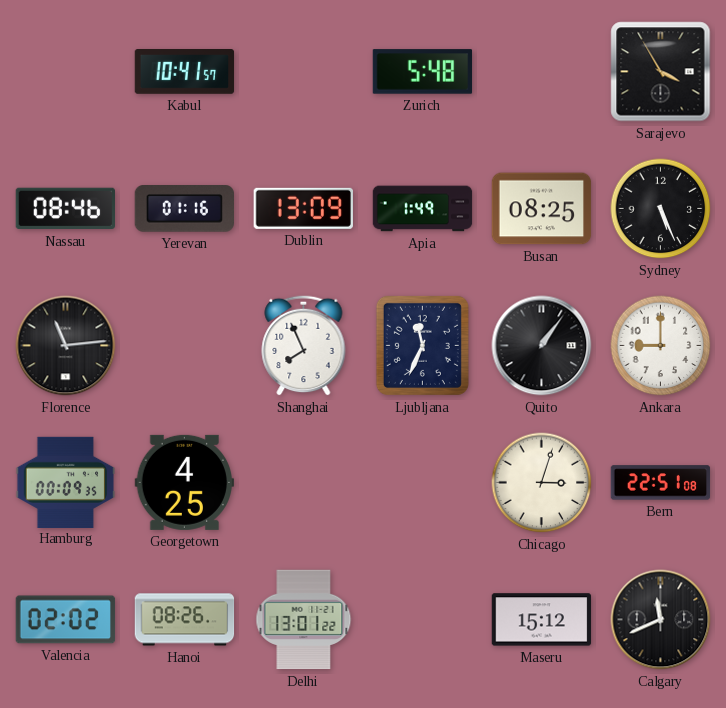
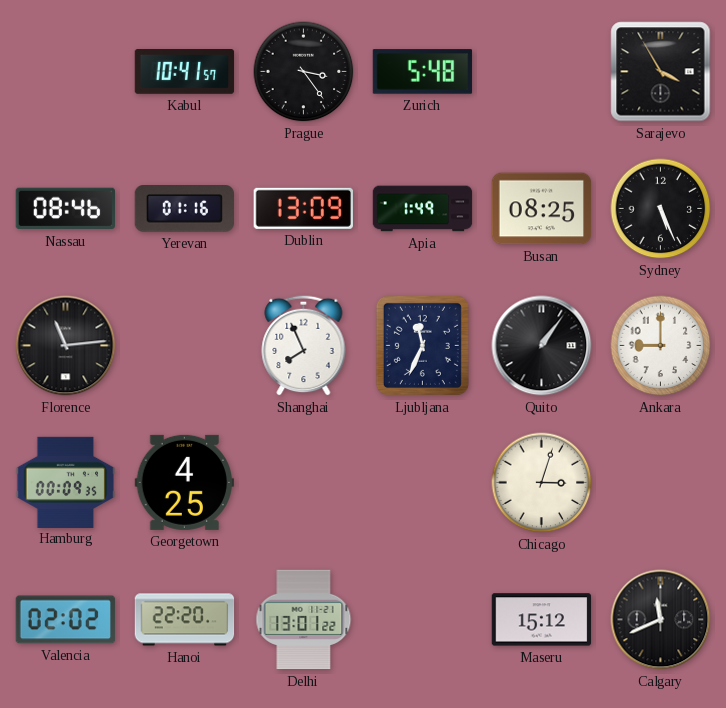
Prague: none -> 3:24
Bern: 22:51 -> none
Hanoi: 08:26 -> 22:20
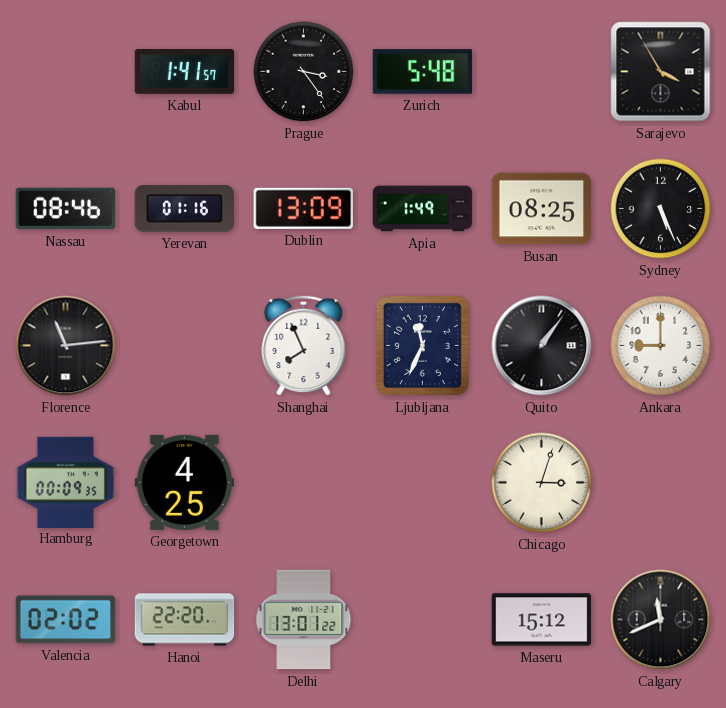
Kabul: 10:41 -> 1:41
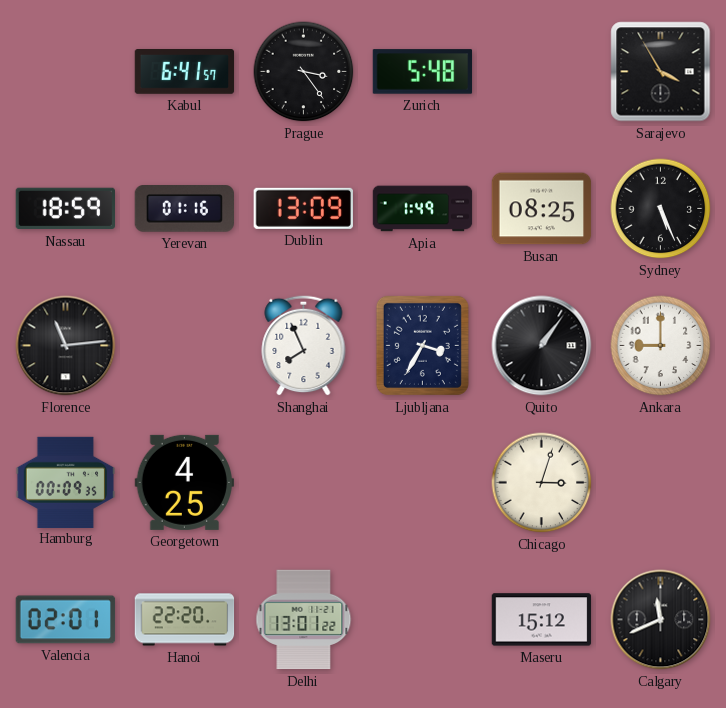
Kabul: 1:41 -> 6:41
Nassau: 08:46 -> 18:59
Ljubljana: 11:34 -> 3:35
Valencia: 02:02 -> 02:01
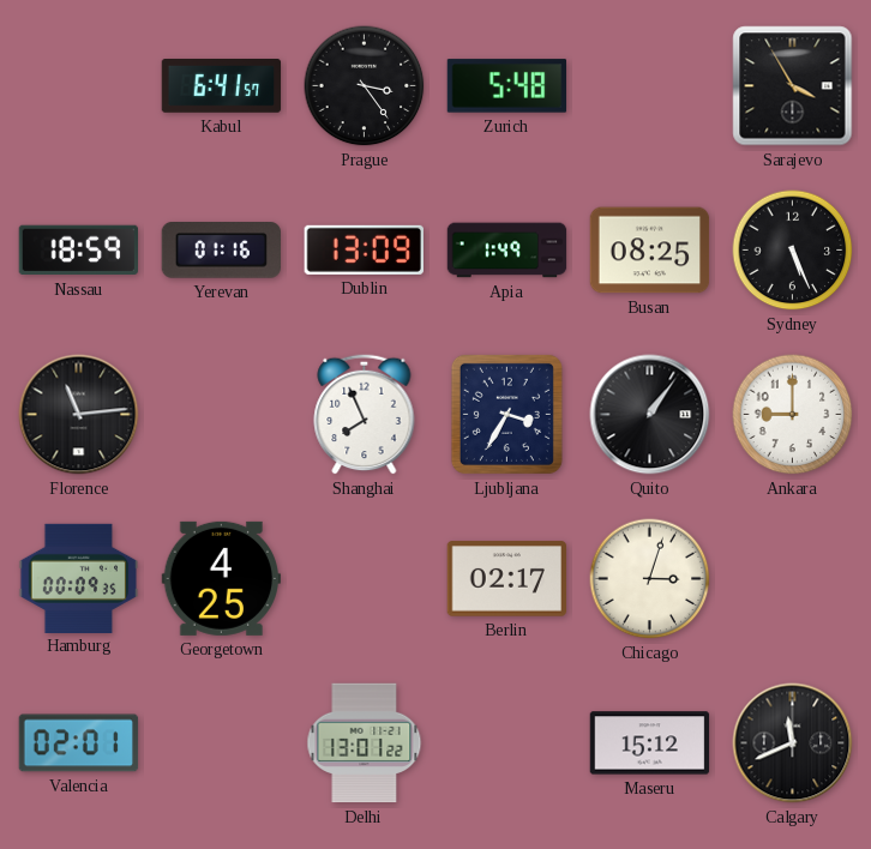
Berlin: none -> 02:17
Hanoi: 22:20 -> none
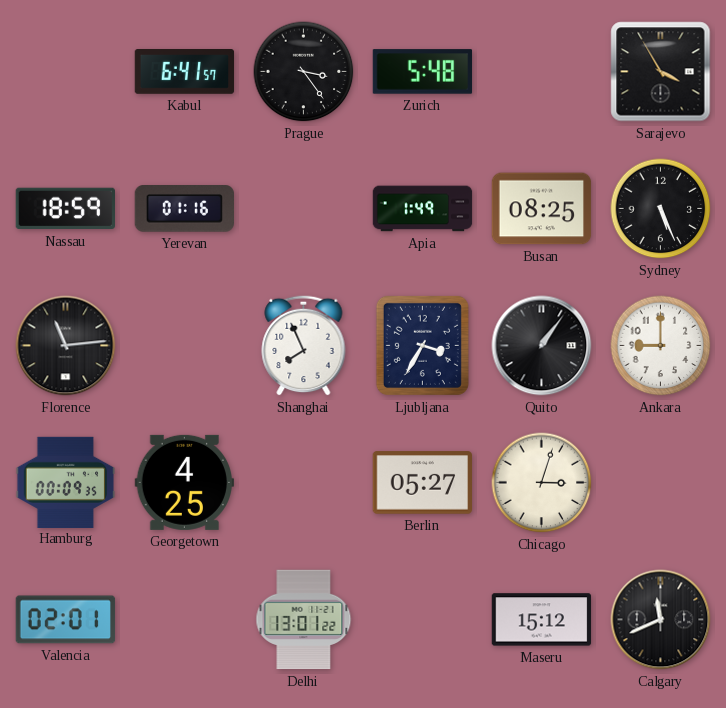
Dublin: 13:09 -> none
Berlin: 02:17 -> 05:27
